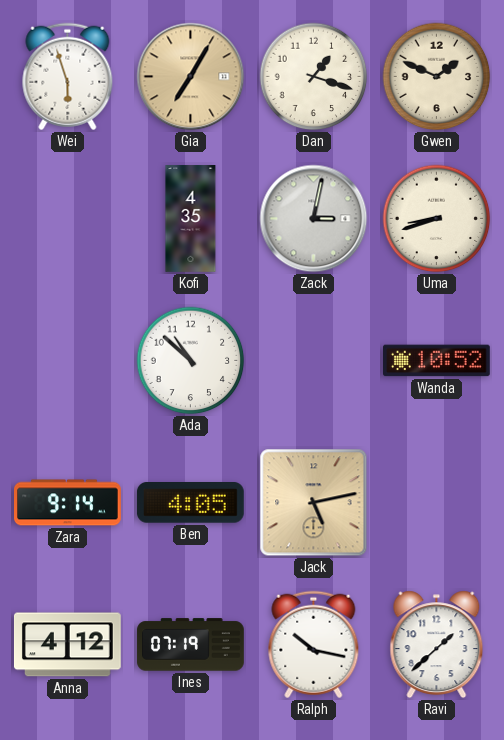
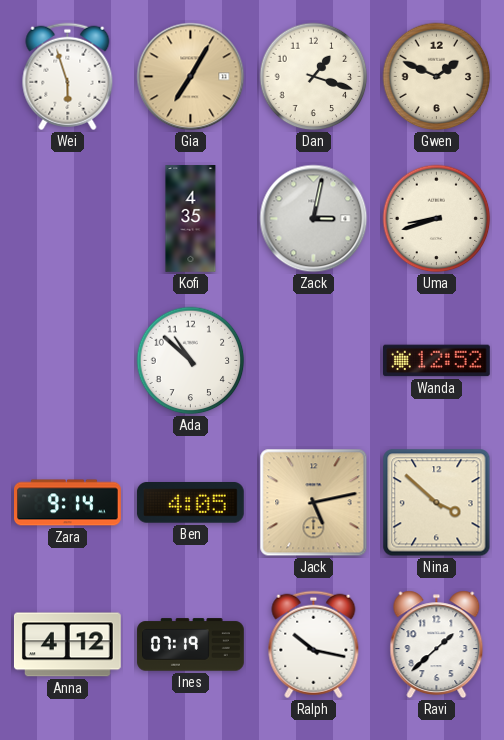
Wanda: 10:52 -> 12:52
Nina: none -> 3:52
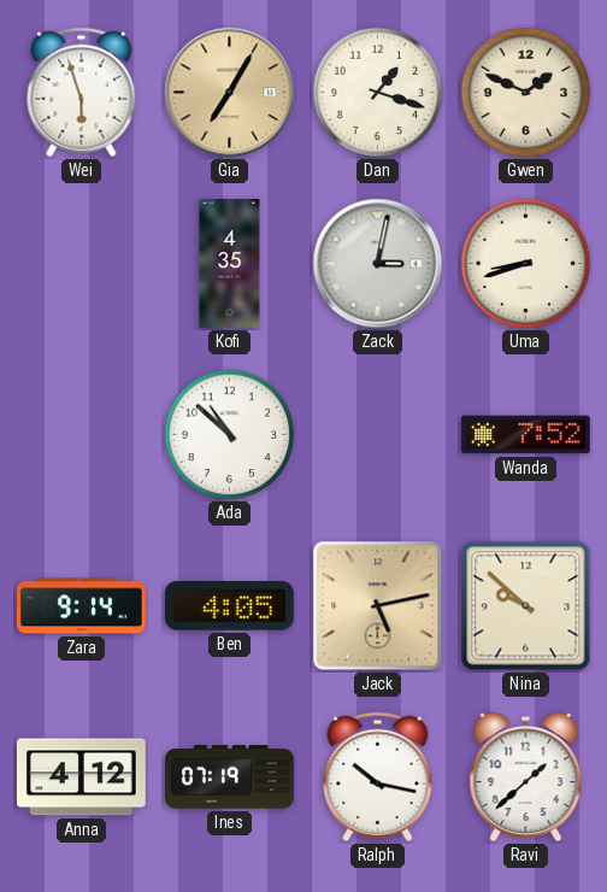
Wanda: 12:52 -> 7:52
Nina: 3:52 -> 9:52
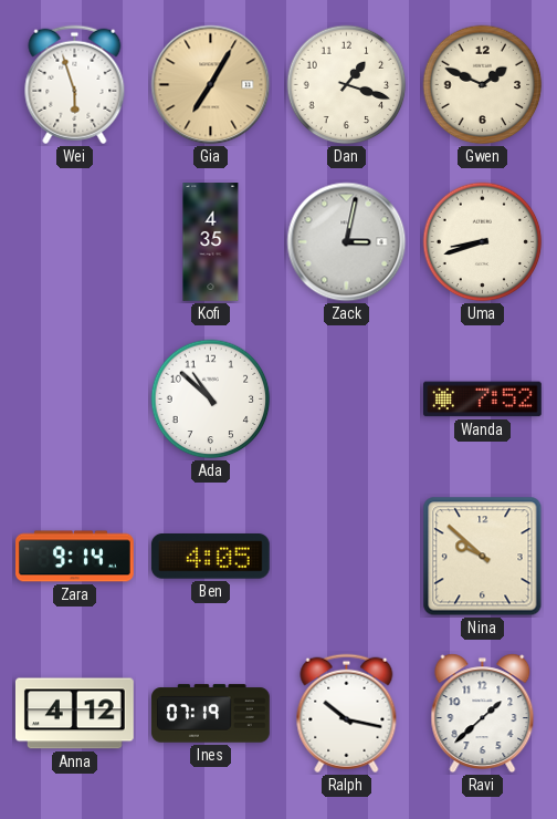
Jack: 5:13 -> none
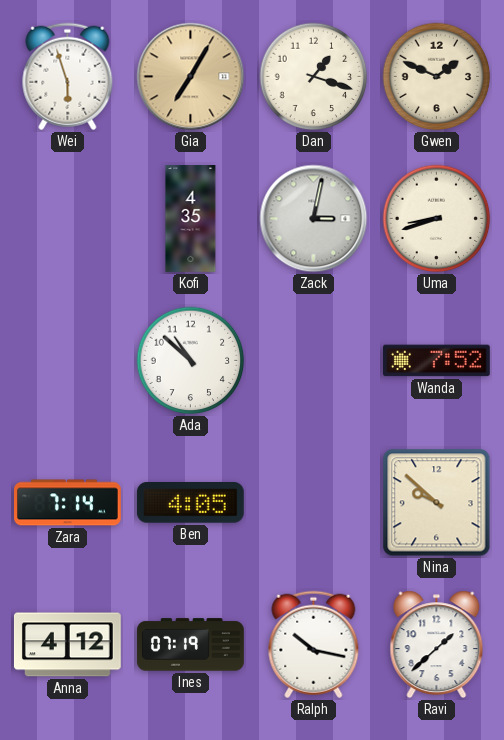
Zara: 9:14 -> 7:14
